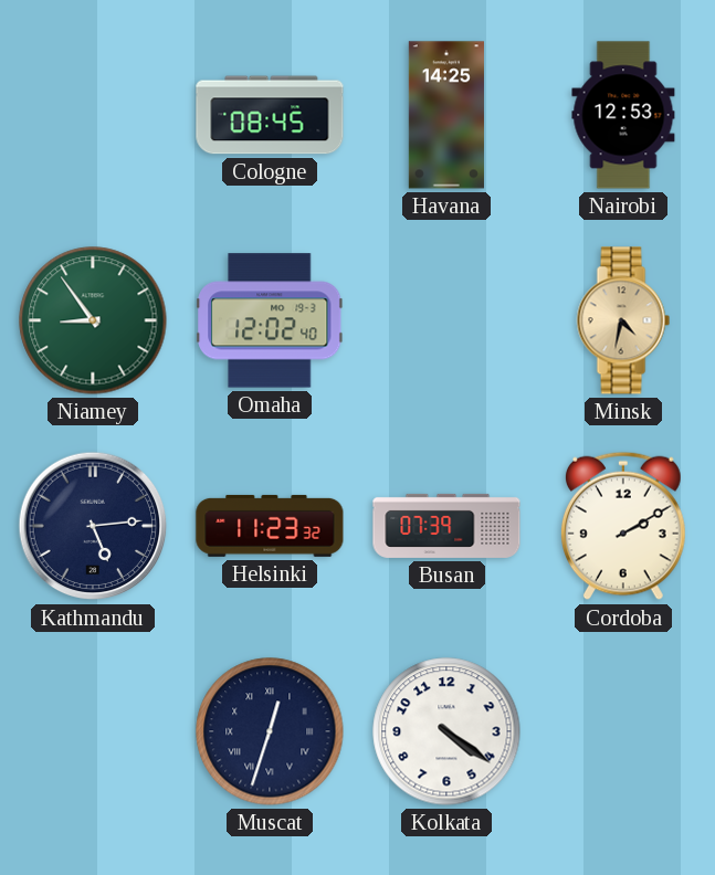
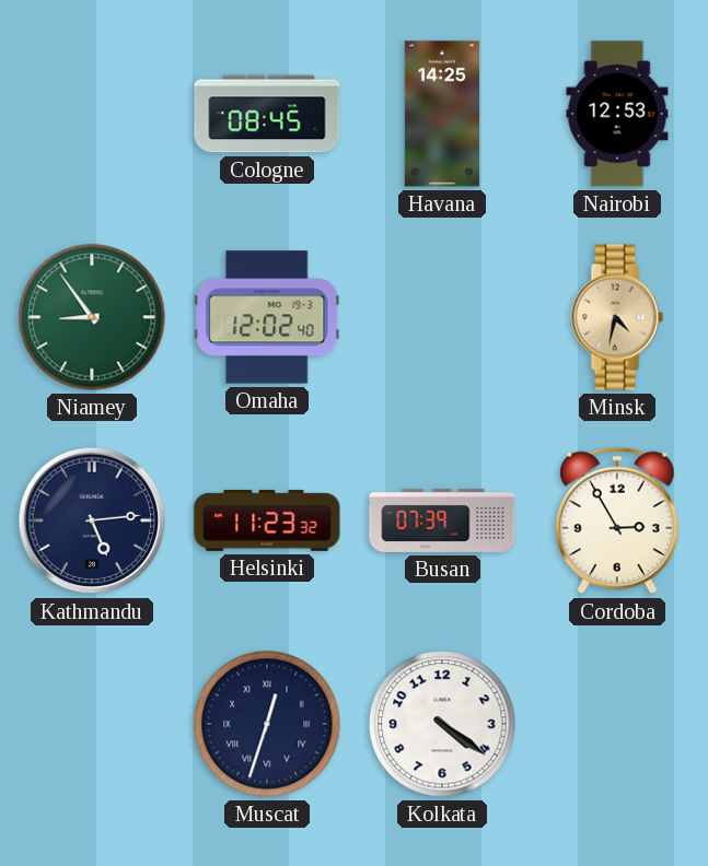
Cordoba: 2:10 -> 2:55
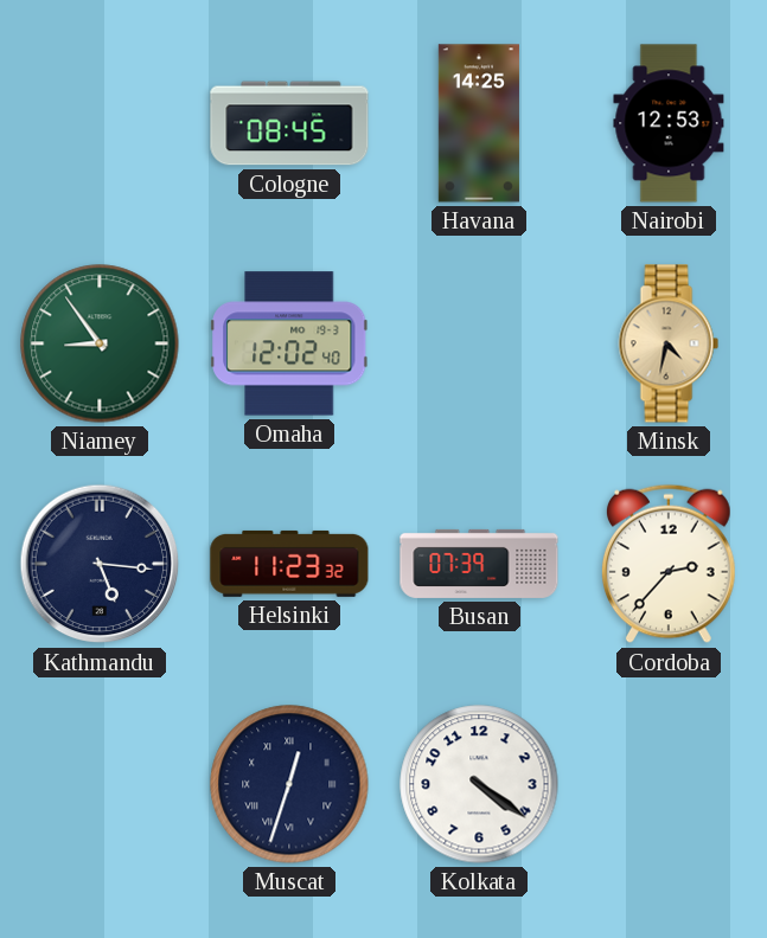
Kathmandu: 5:14 -> 5:16
Cordoba: 2:55 -> 2:37
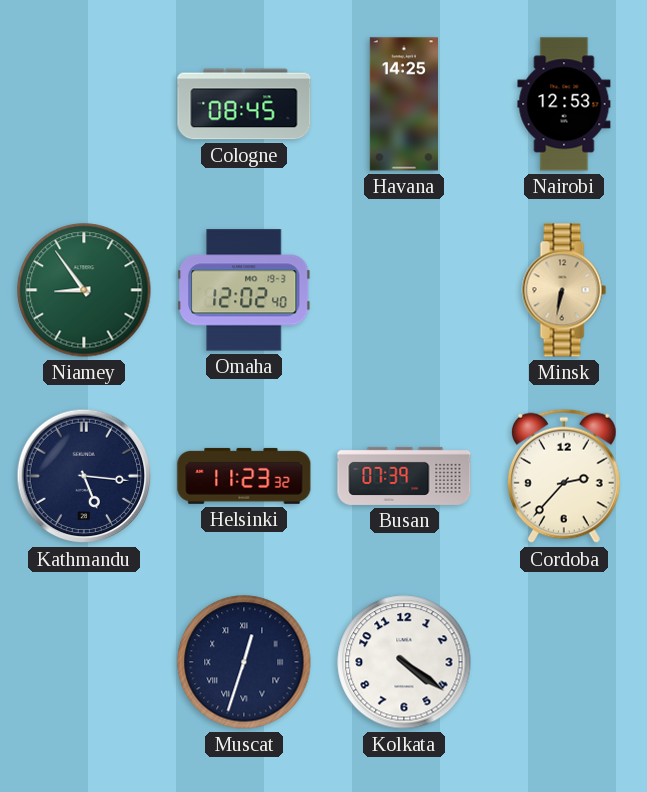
Minsk: 4:32 -> 6:32
